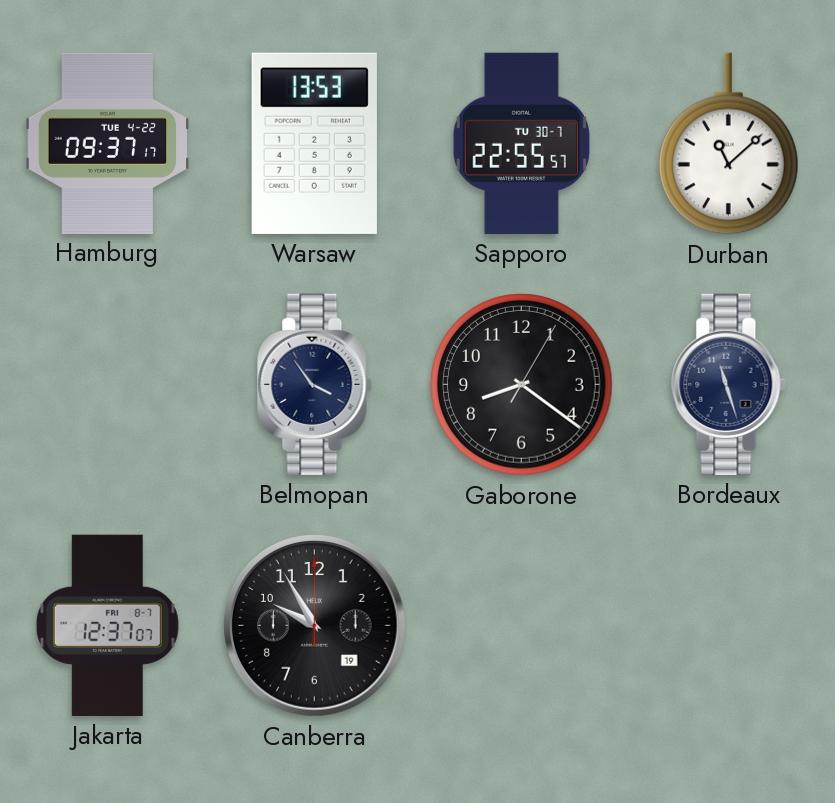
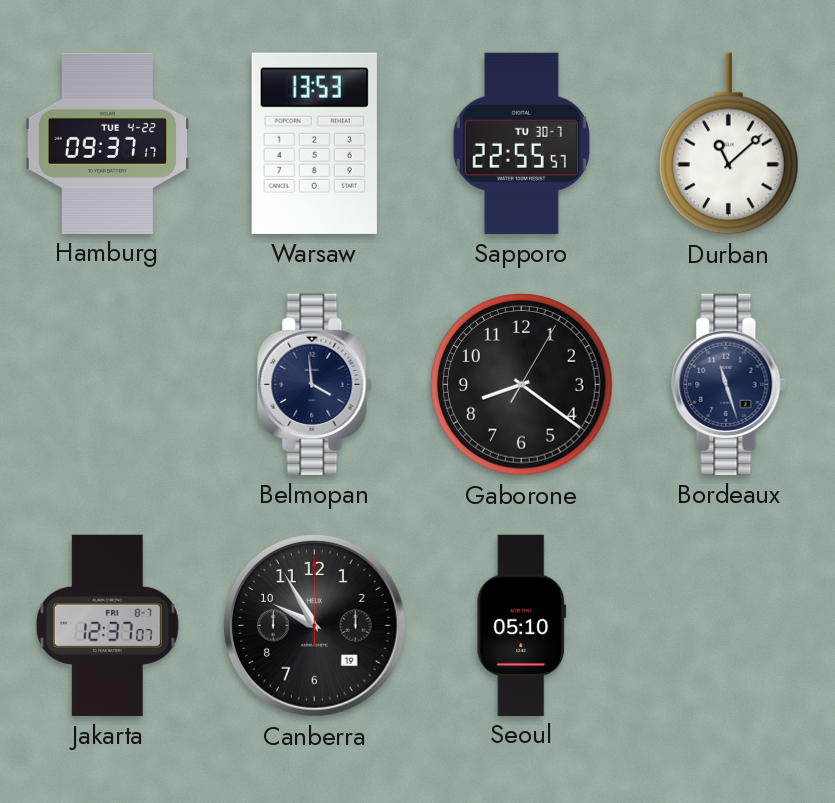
Belmopan: 3:54 -> 3:59
Seoul: none -> 05:10
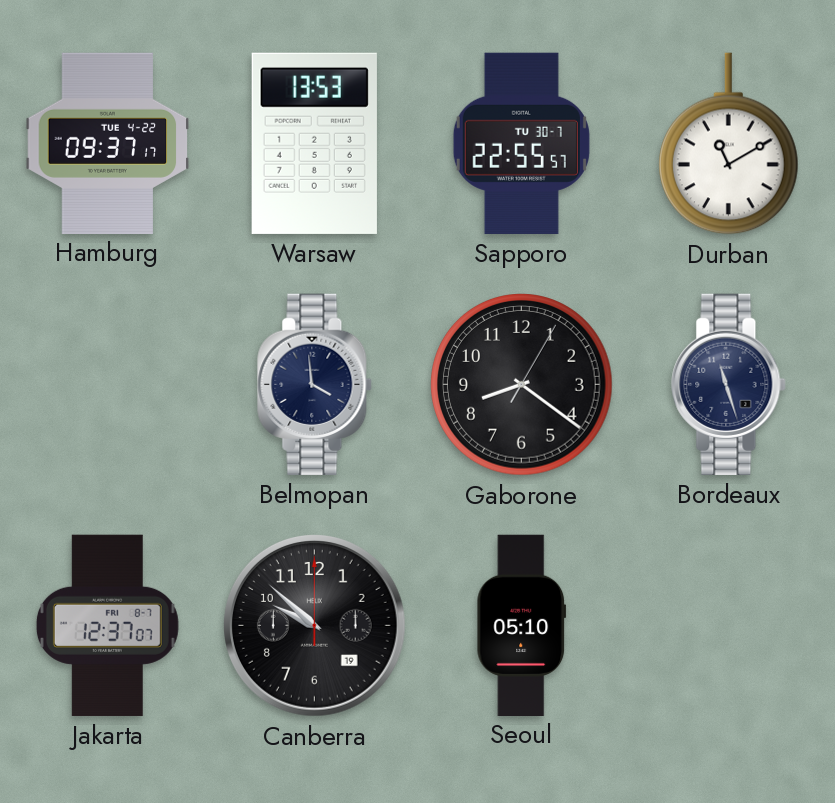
Durban: 11:08 -> 11:10
Canberra: 9:55 -> 9:52
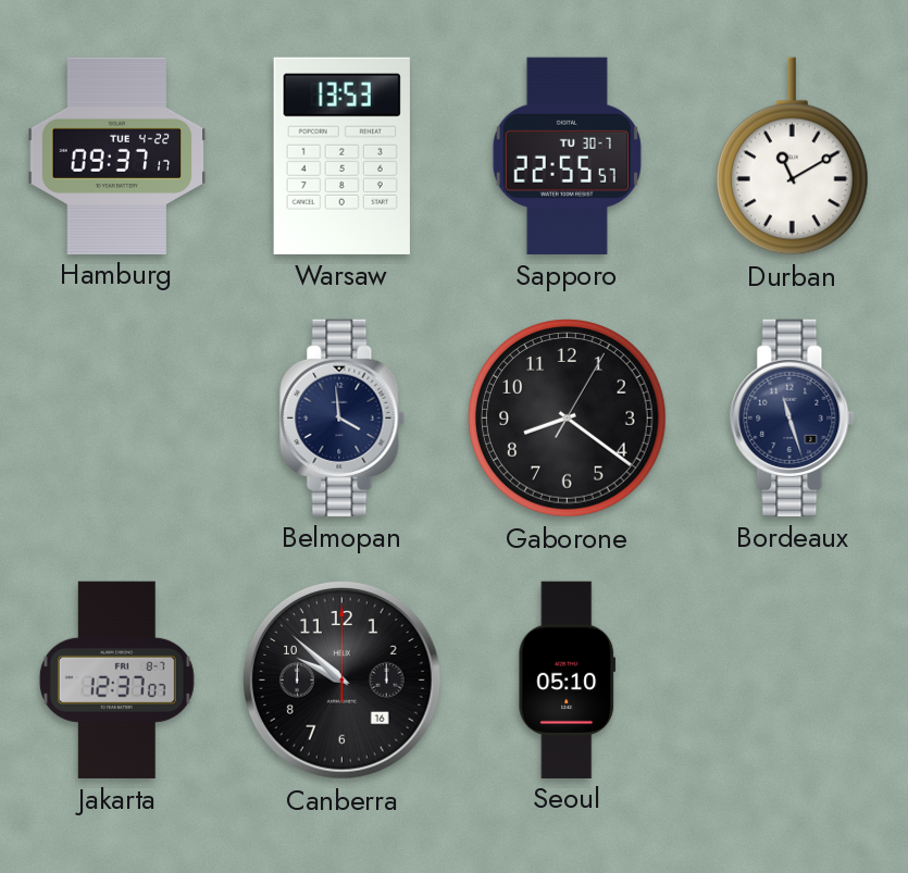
Canberra date: 19 -> 16
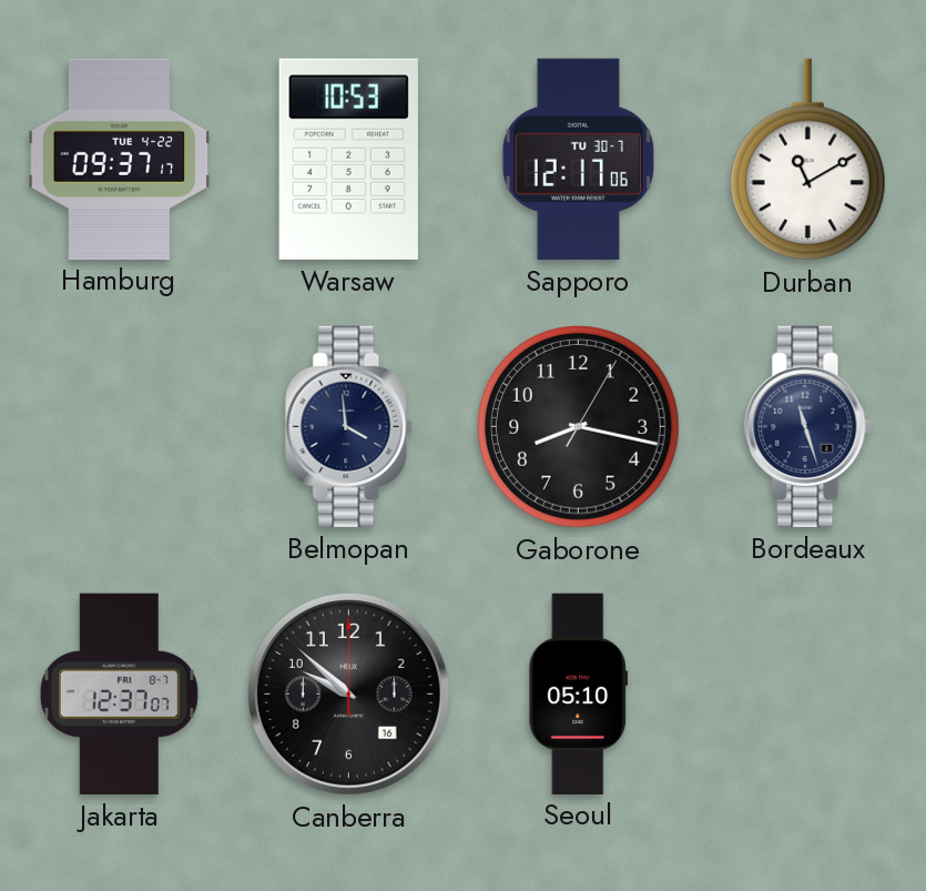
Warsaw: 13:53 -> 10:53
Sapporo: 22:55 -> 12:17
Gaborone: 8:21 -> 8:17
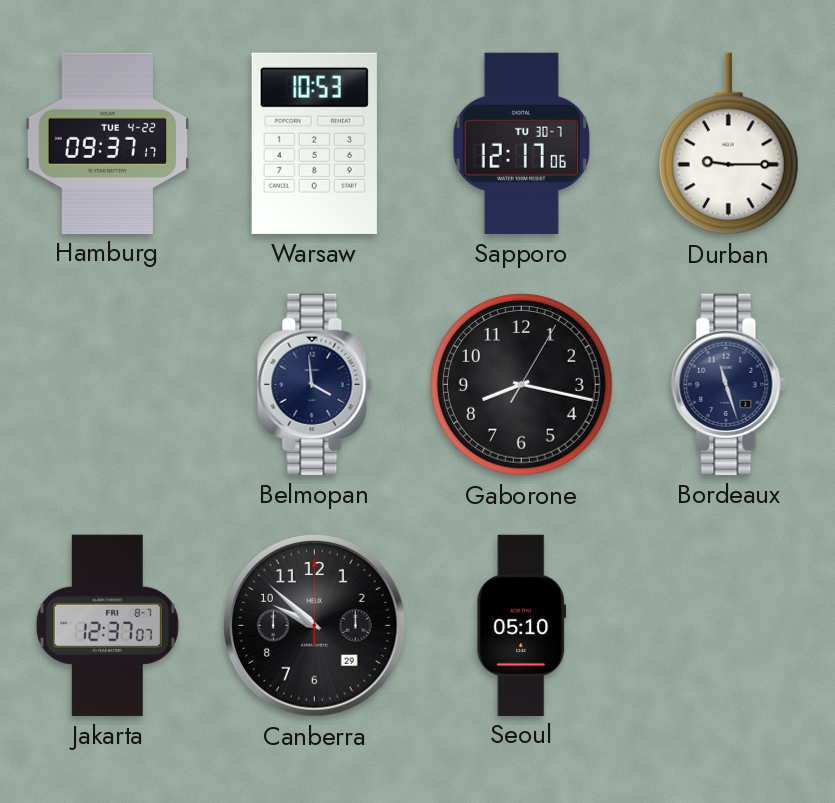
Durban: 11:10 -> 9:15
Canberra date: 16 -> 29
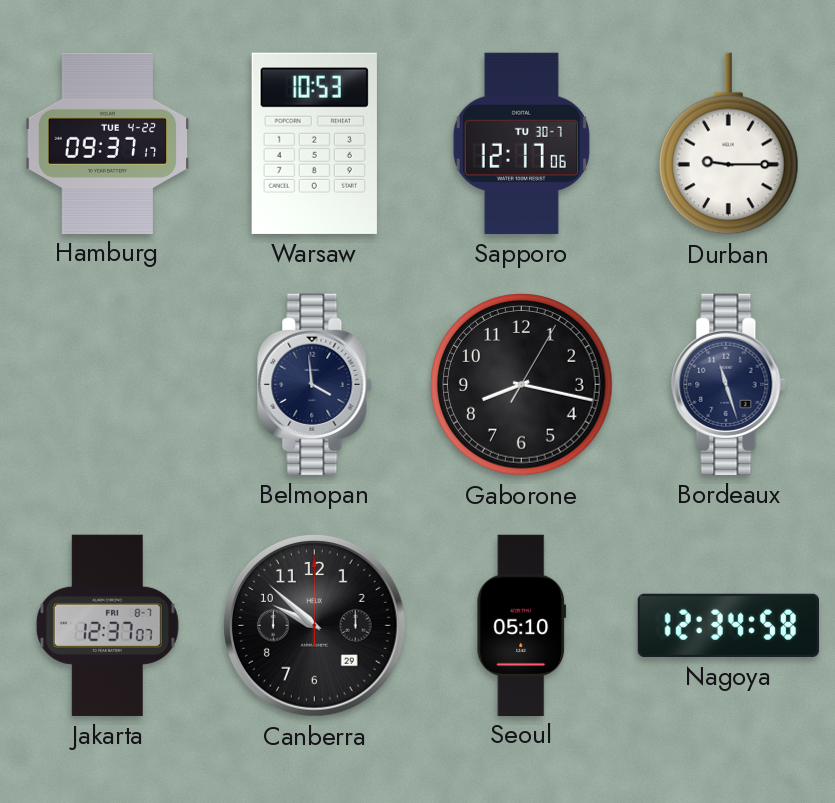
Nagoya: none -> 12:34
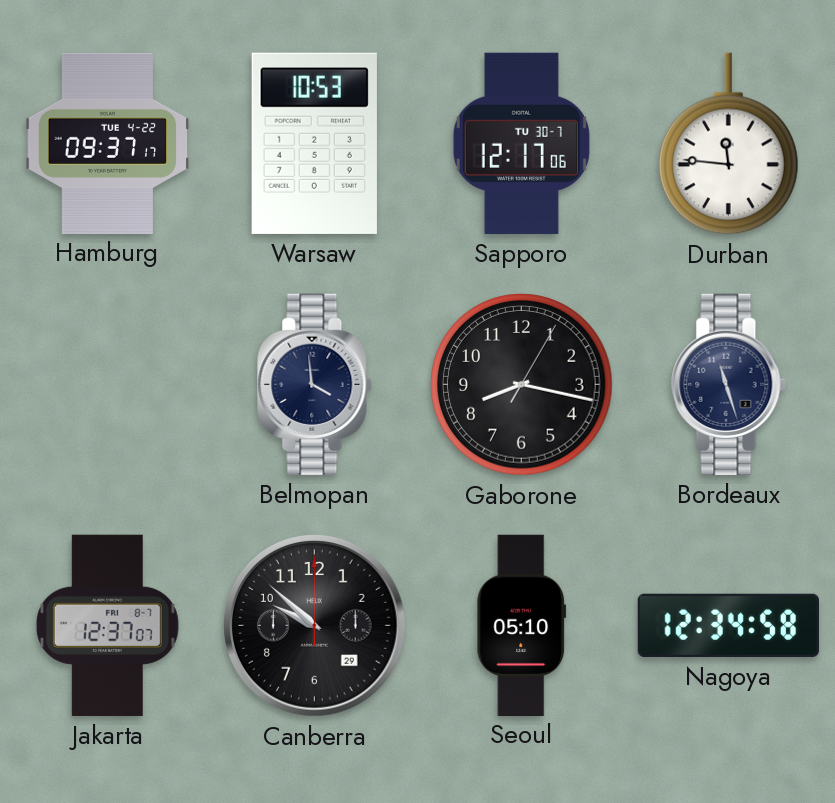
Durban: 9:15 -> 11:46
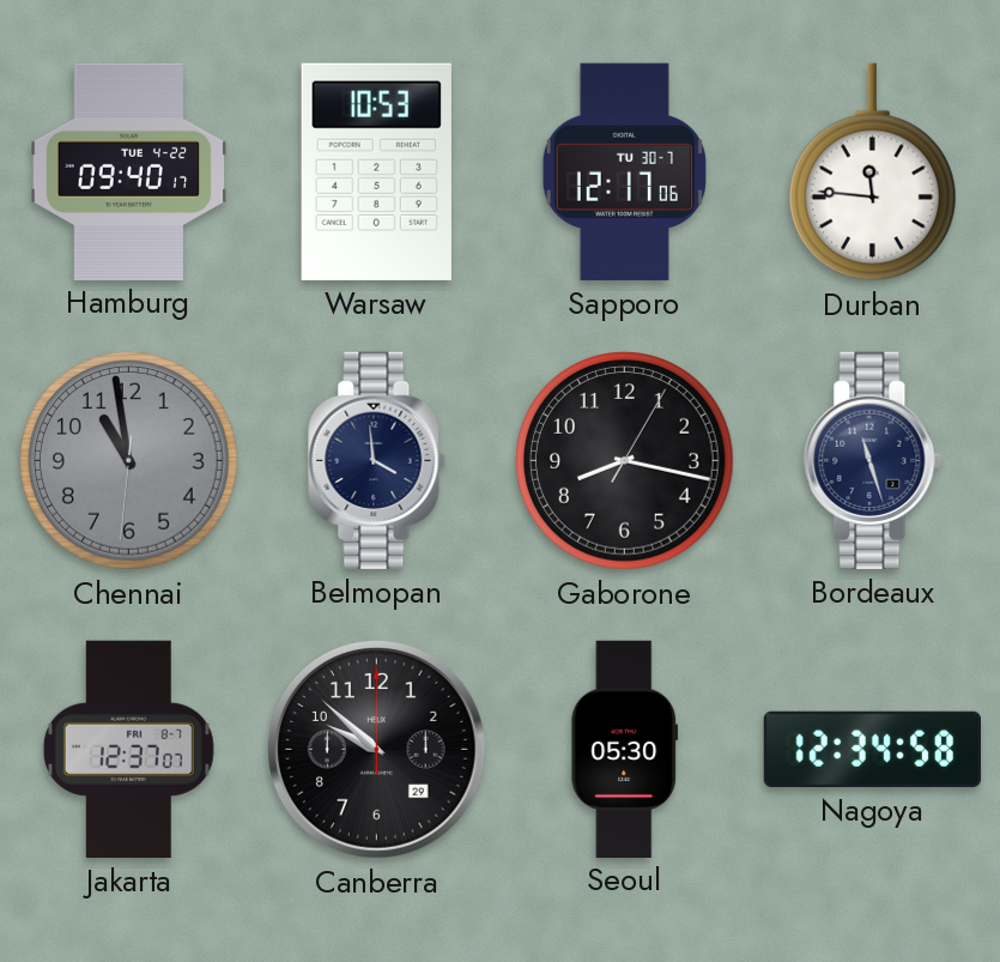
Hamburg: 09:37 -> 09:40
Chennai: none -> 10:58
Seoul: 05:10 -> 05:30
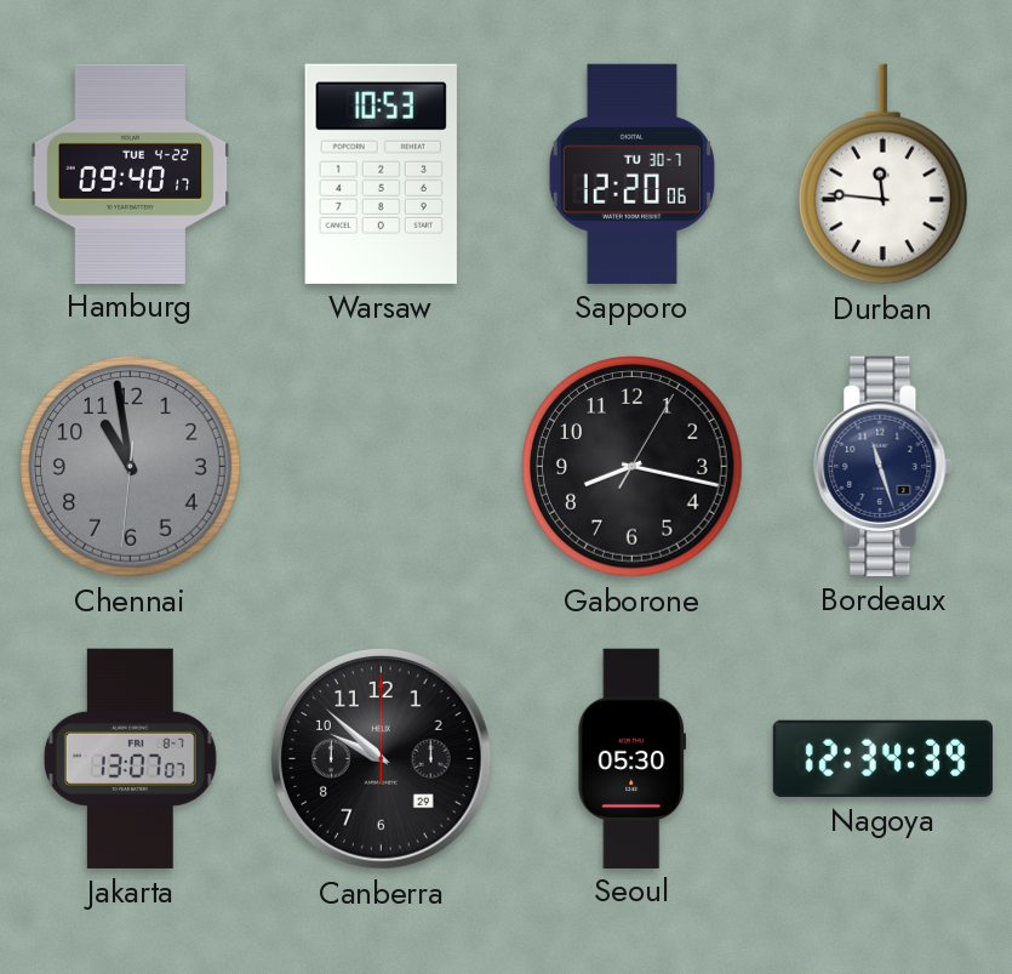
Sapporo: 12:17 -> 12:20
Belmopan: 3:59 -> none
Jakarta: 12:37 -> 13:07
Nagoya: 12:34:58 -> 12:34:39
